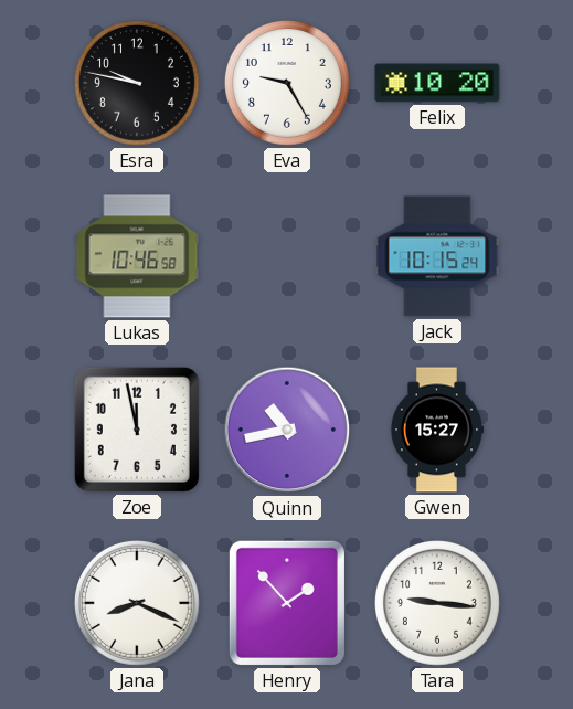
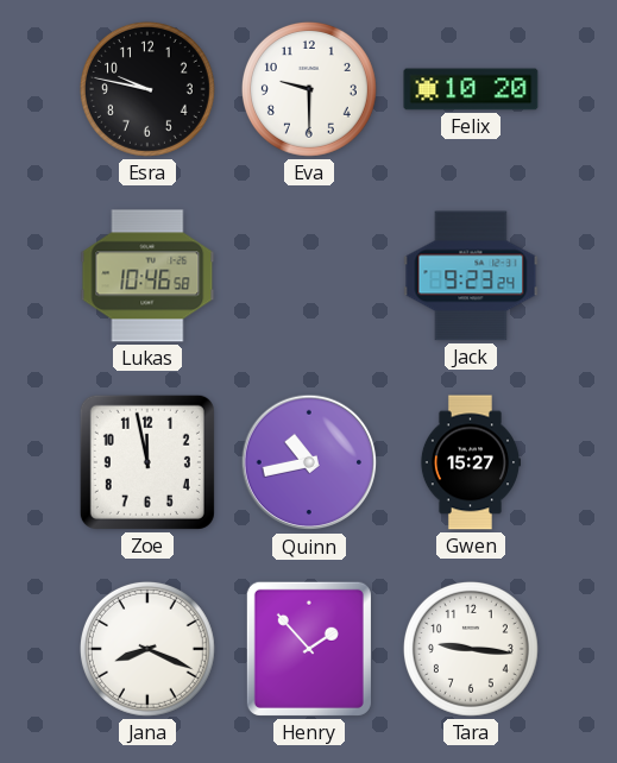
Eva: 9:25 -> 9:30
Jack: 10:15 -> 9:23
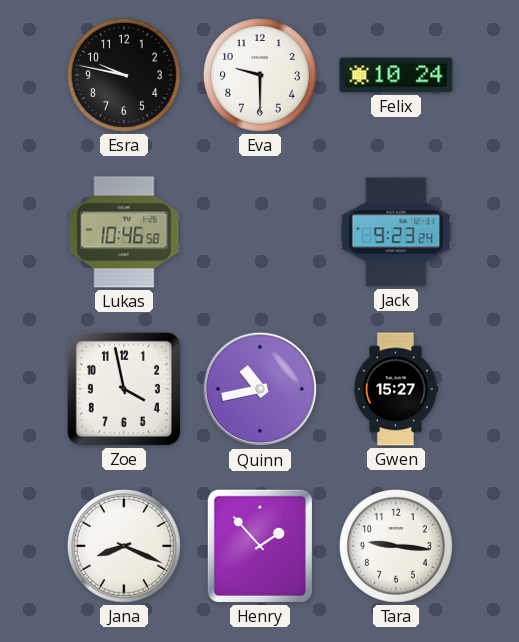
Felix: 10:20 -> 10:24
Zoe: 11:58 -> 3:58
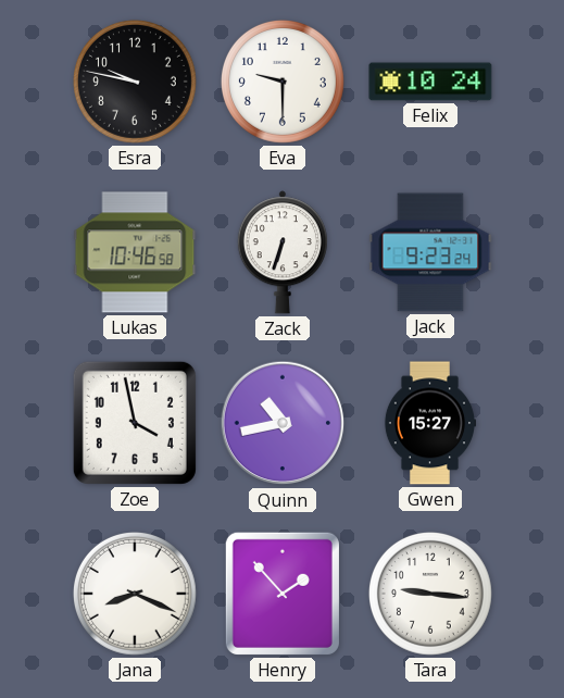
Zack: none -> 6:33
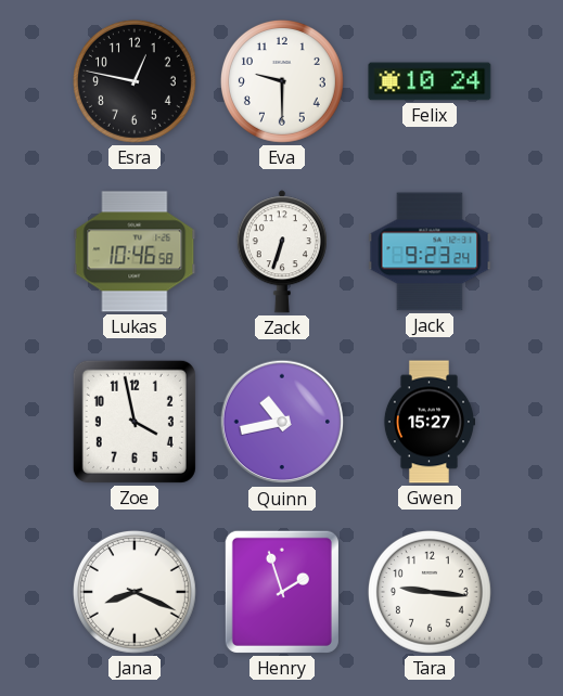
Esra: 9:47 -> 12:47
Henry: 1:53 -> 1:57
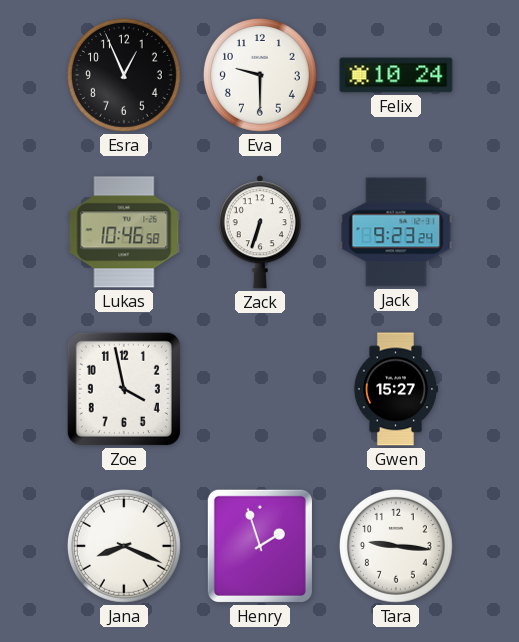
Esra: 12:47 -> 12:56
Quinn: 10:43 -> none
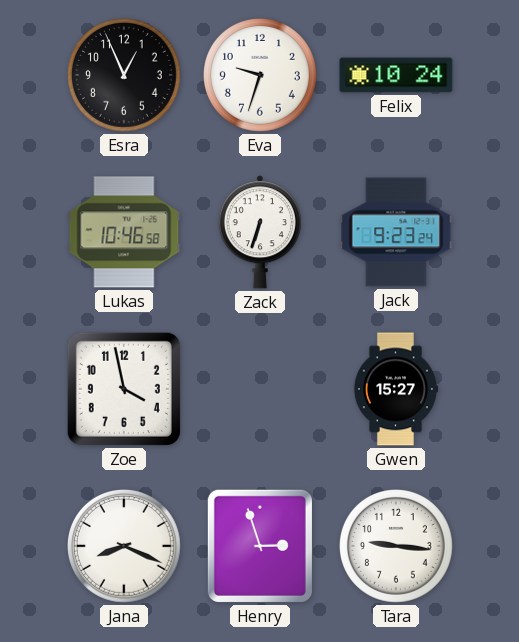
Eva: 9:30 -> 9:33
Henry: 1:57 -> 2:57
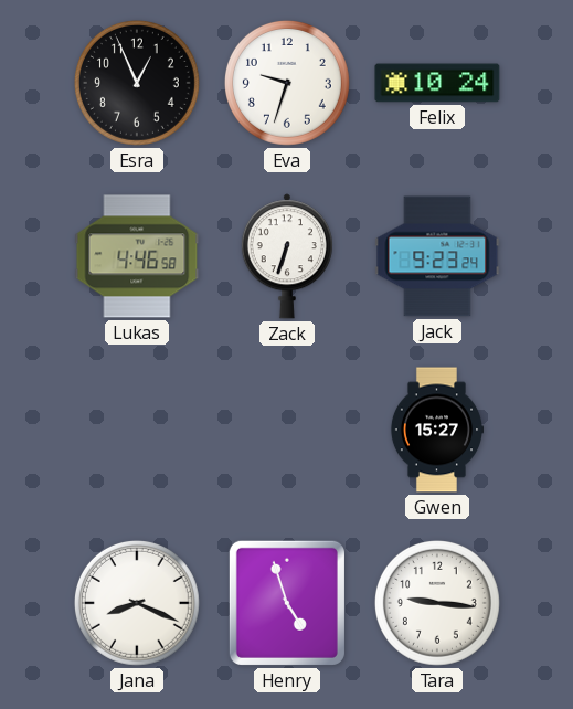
Lukas: 10:46 -> 4:46
Zoe: 3:58 -> none
Henry: 2:57 -> 4:57
